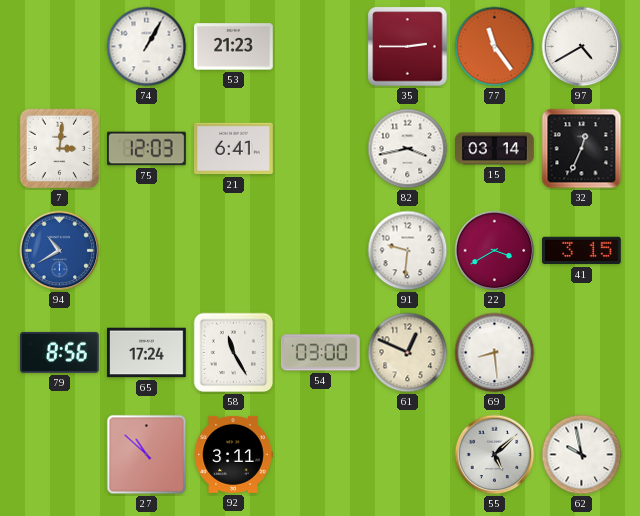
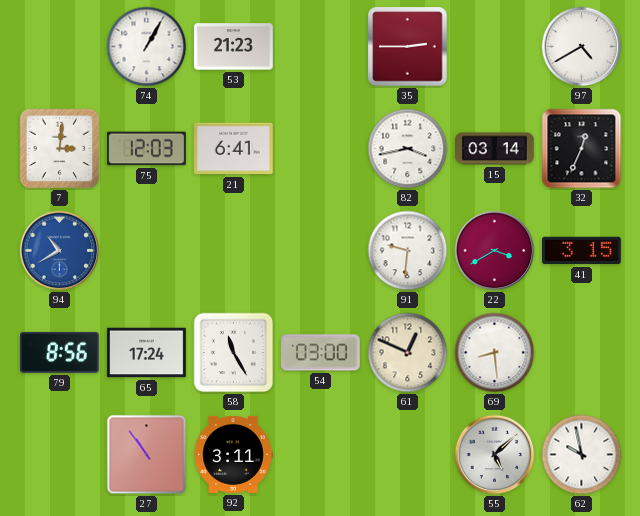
77: 11:24 -> none
27: 10:52 -> 10:54
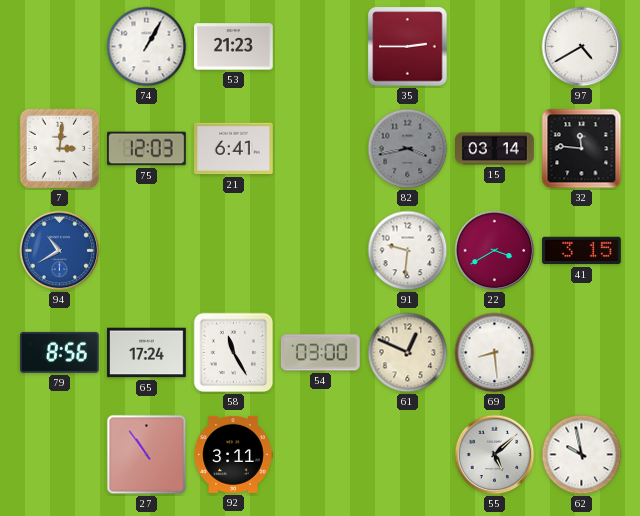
82 dial: white -> grey
32: 12:34 -> 11:46
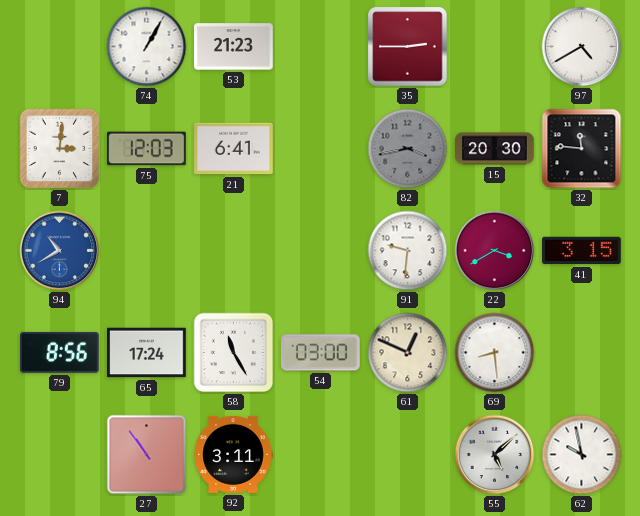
15: 03:14 -> 20:30
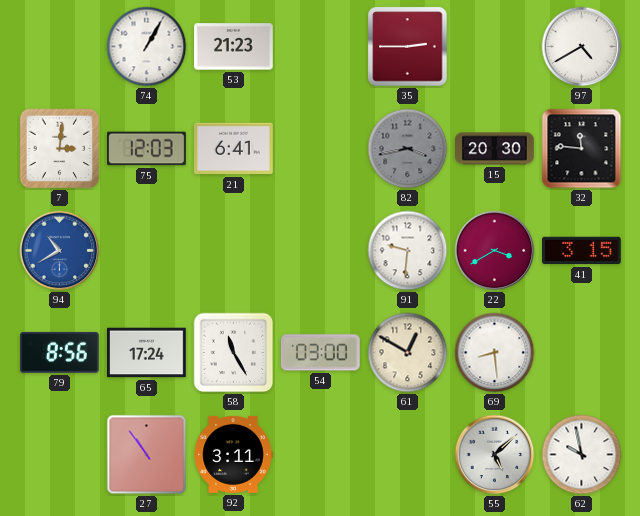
61: 12:49 -> 12:50
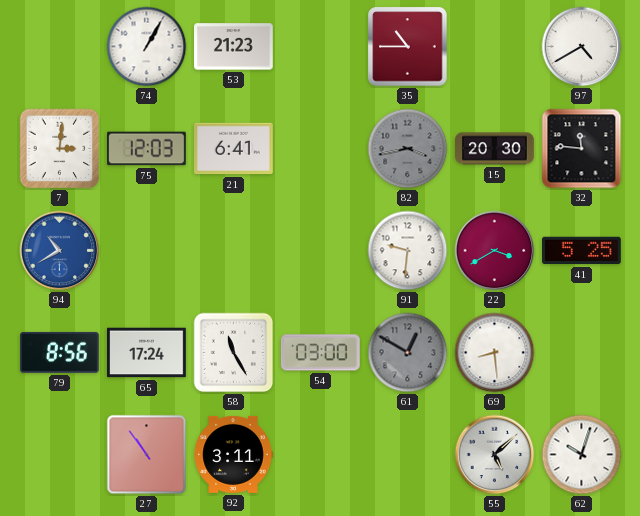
35: 2:45 -> 10:45
41: 3:15 -> 5:25
61 dial: cream -> grey
62: 9:58 -> 10:03
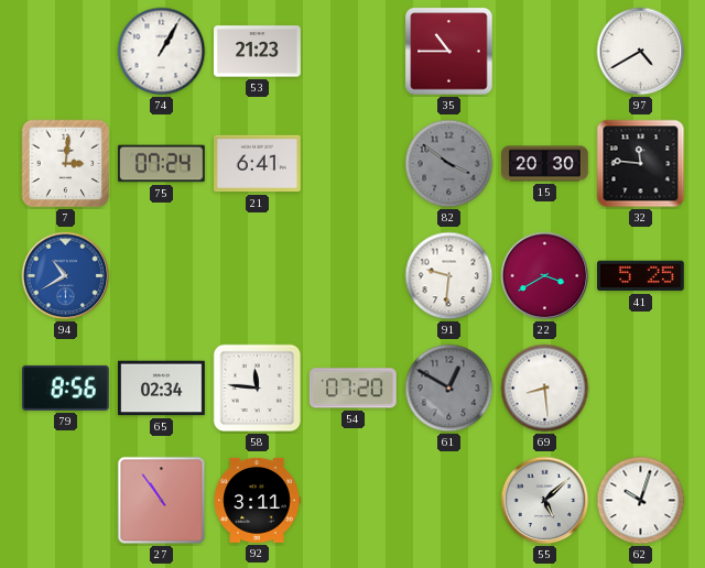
75: 12:03 -> 07:24
82: 3:43 -> 3:51
65: 17:24 -> 02:34
58: 11:25 -> 11:46
54: 03:00 -> 07:20
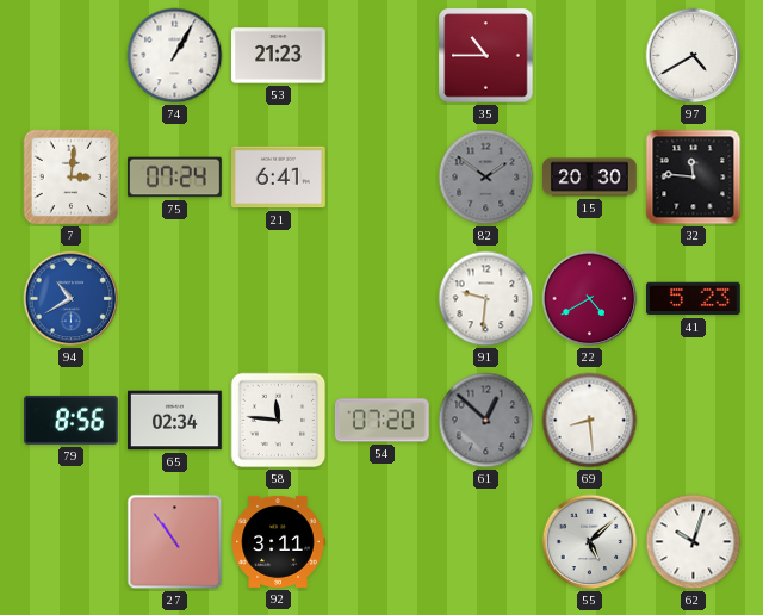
82: 3:51 -> 1:51
22: 3:40 -> 4:40
41: 5:25 -> 5:23
61: 12:50 -> 12:52
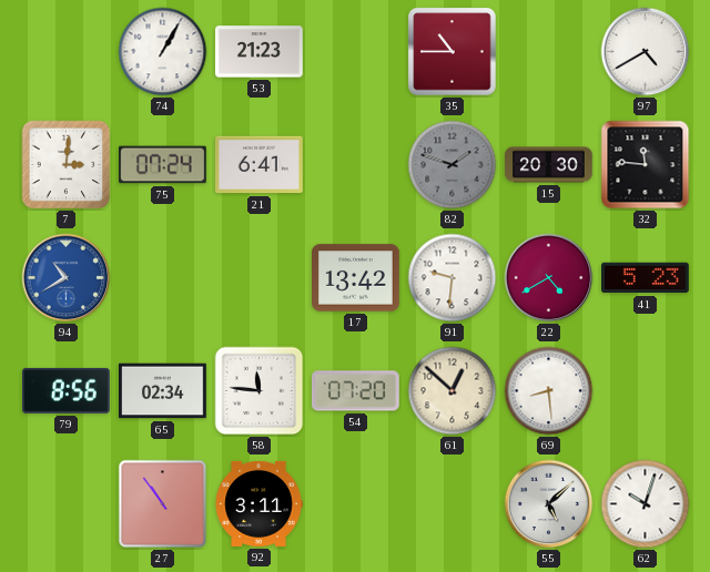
82: 1:51 -> 1:48
17: none -> 13:42
61 dial: grey -> cream
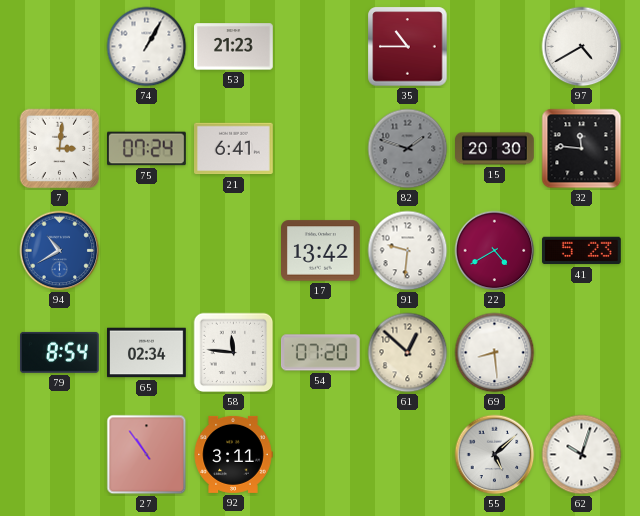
79: 8:56 -> 8:54
